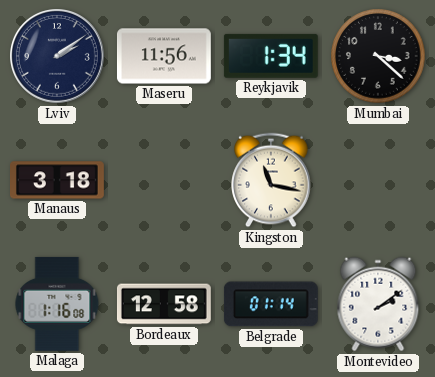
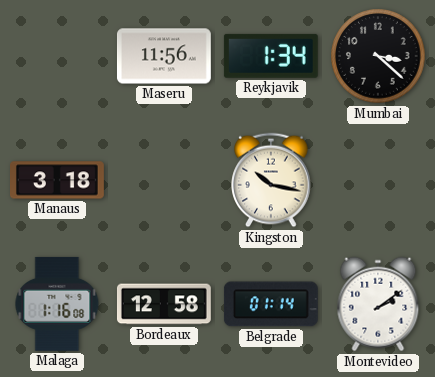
Lviv: 2:09 -> none
Kingston: 11:17 -> 10:17
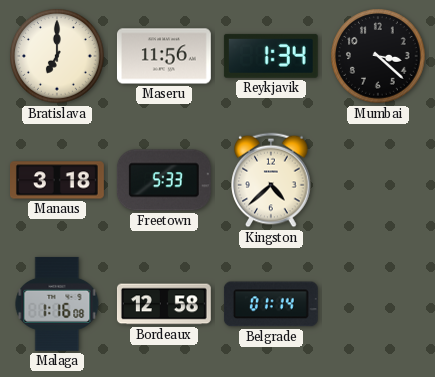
Bratislava: none -> 7:00
Freetown: none -> 5:33
Kingston: 10:17 -> 4:38
Montevideo: 2:09 -> none
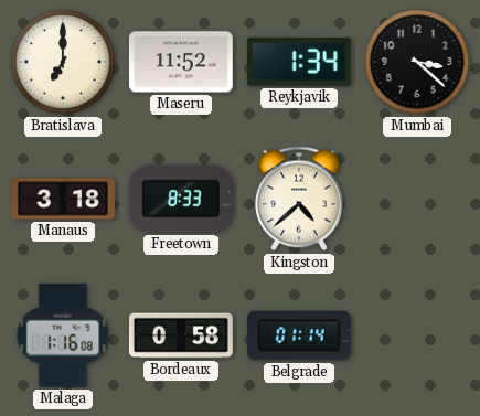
Maseru: 11:56 -> 11:52
Freetown: 5:33 -> 8:33
Bordeaux: 12:58 -> 0:58
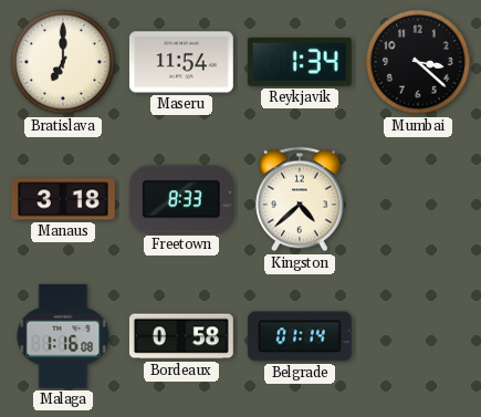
Maseru: 11:52 -> 11:54
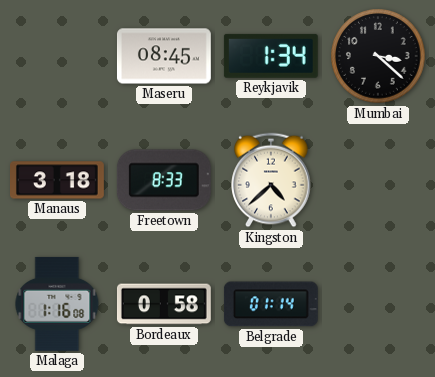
Bratislava: 7:00 -> none
Maseru: 11:54 -> 08:45
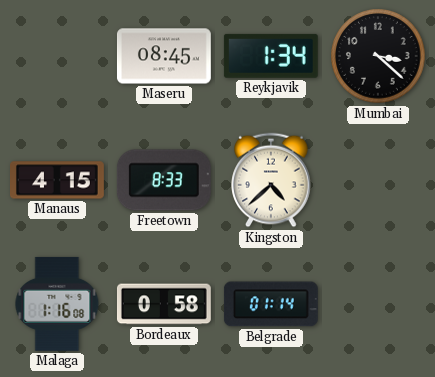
Manaus: 3:18 -> 4:15
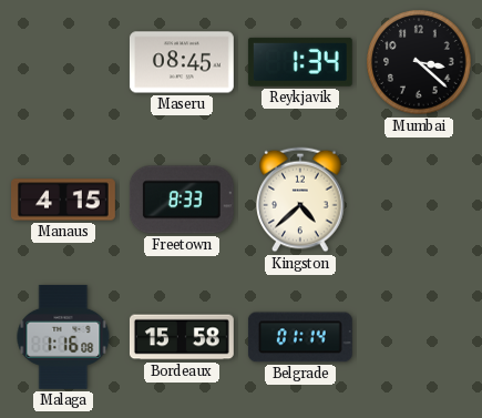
Bordeaux: 0:58 -> 15:58
